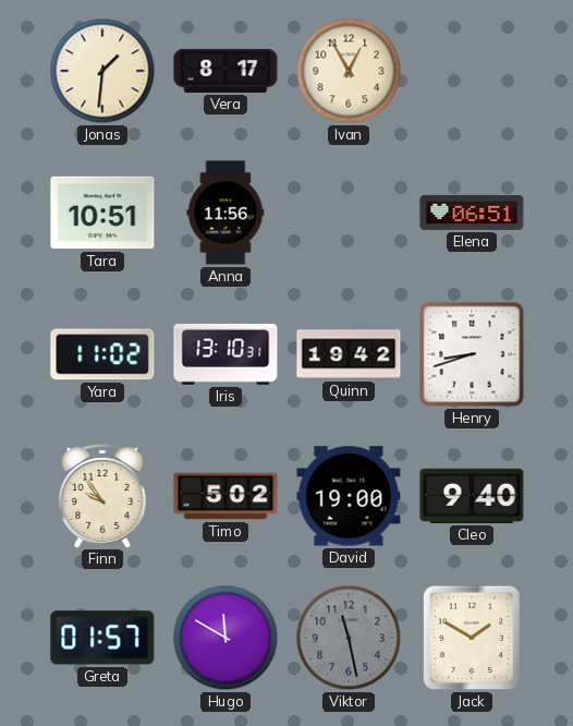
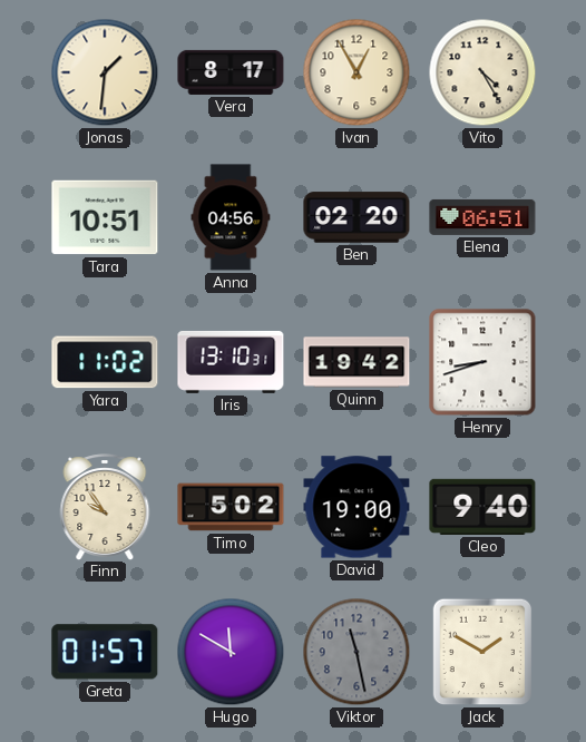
Vito: none -> 4:25
Anna: 11:56 -> 04:56
Ben: none -> 02:20
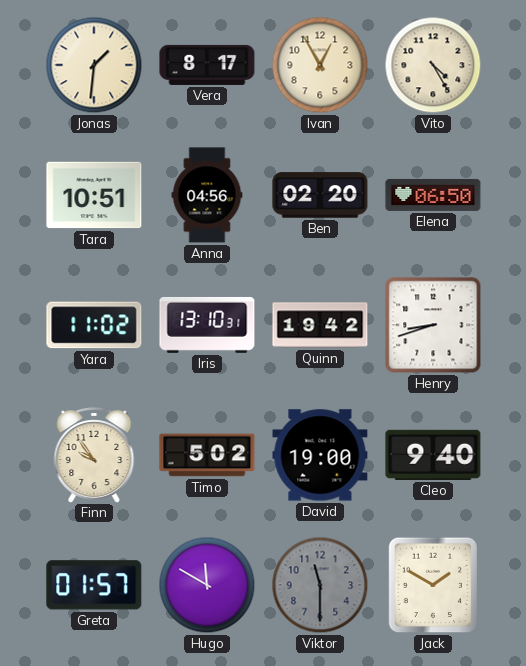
Elena: 06:51 -> 06:50
Viktor: 11:28 -> 11:30
